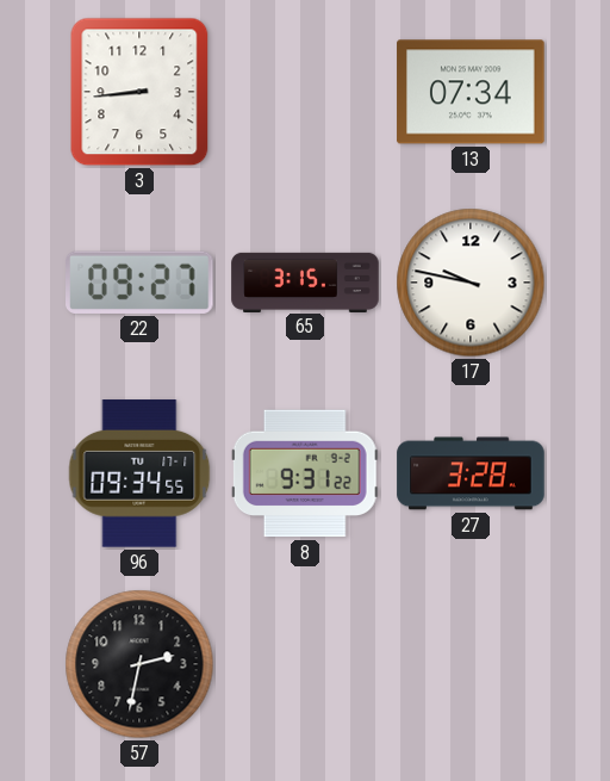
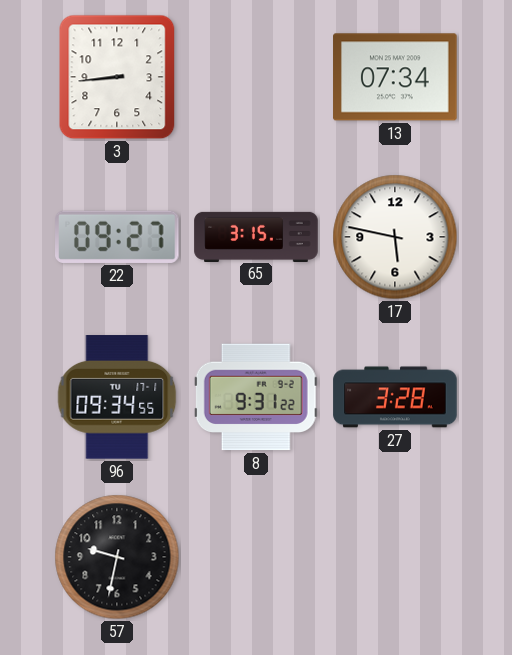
17: 9:47 -> 5:47
57: 2:32 -> 9:32
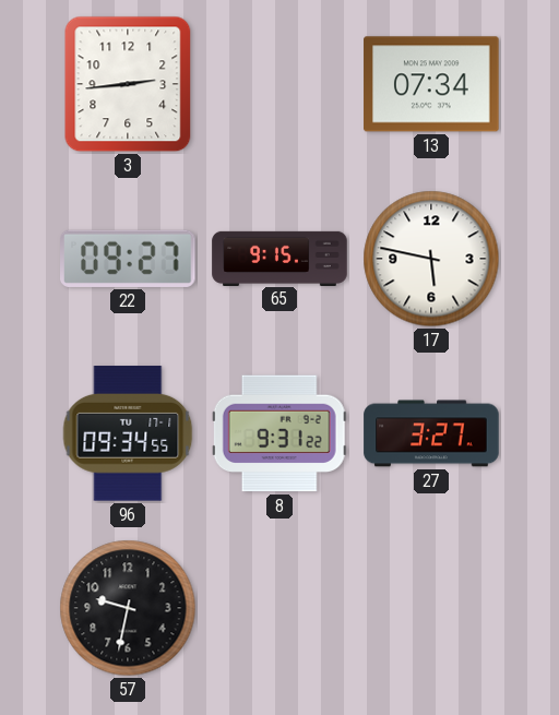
3: 8:44 -> 2:44
65: 3:15 -> 9:15
27: 3:28 -> 3:27
